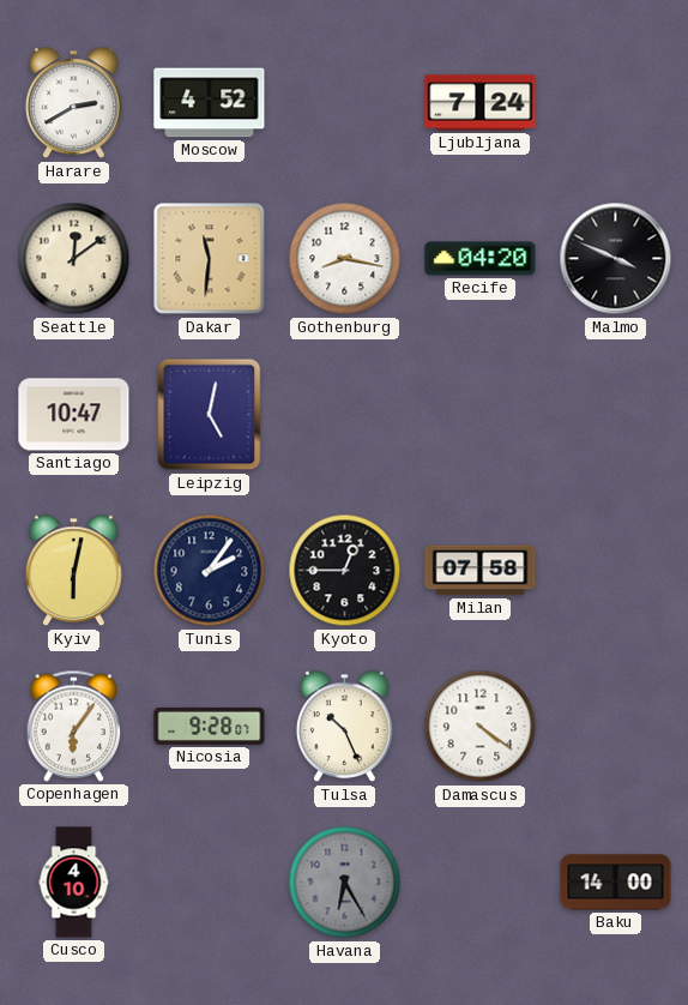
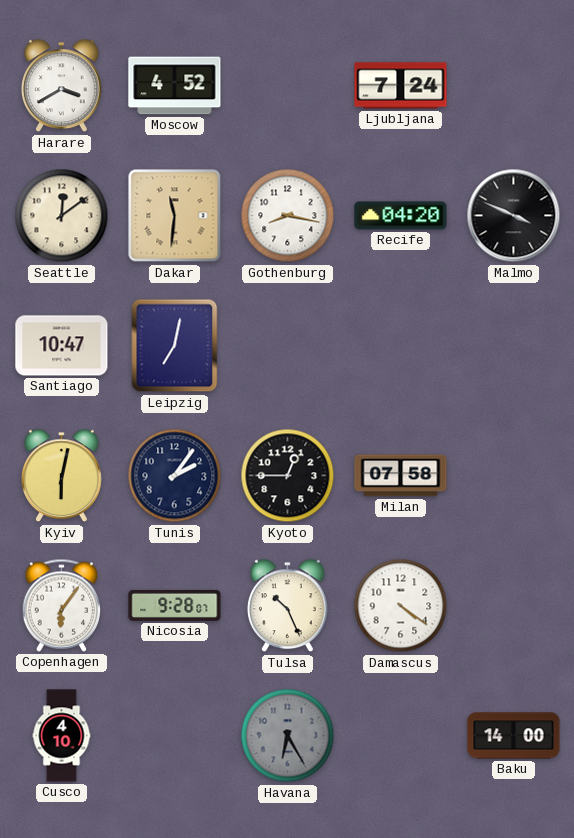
Harare: 2:40 -> 3:40
Leipzig: 5:02 -> 7:02
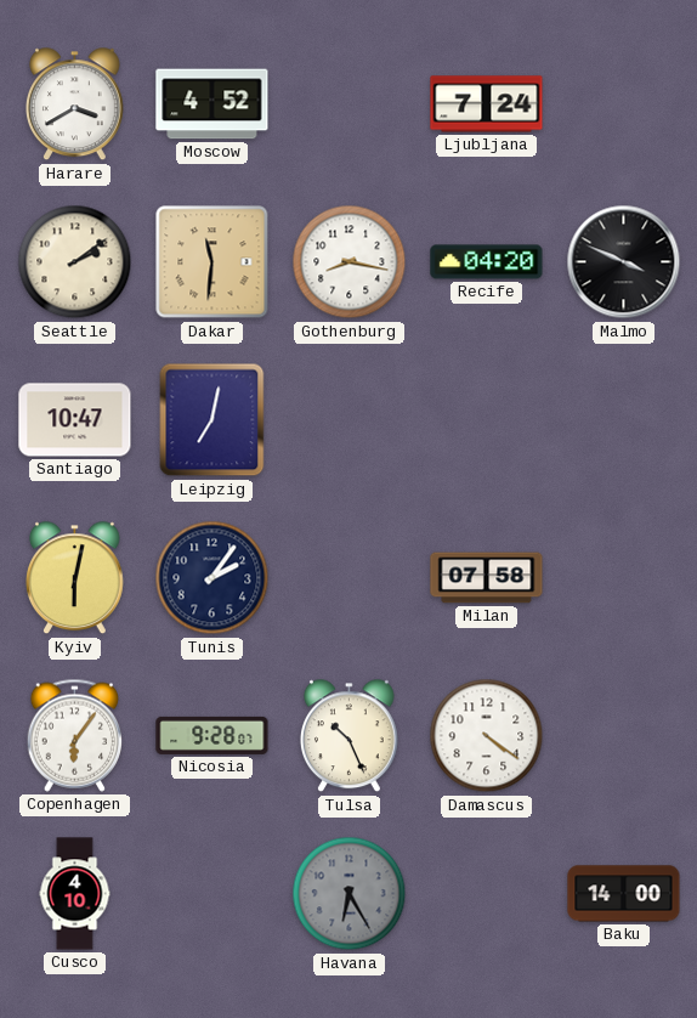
Seattle: 12:09 -> 2:09
Kyoto: 12:45 -> none
